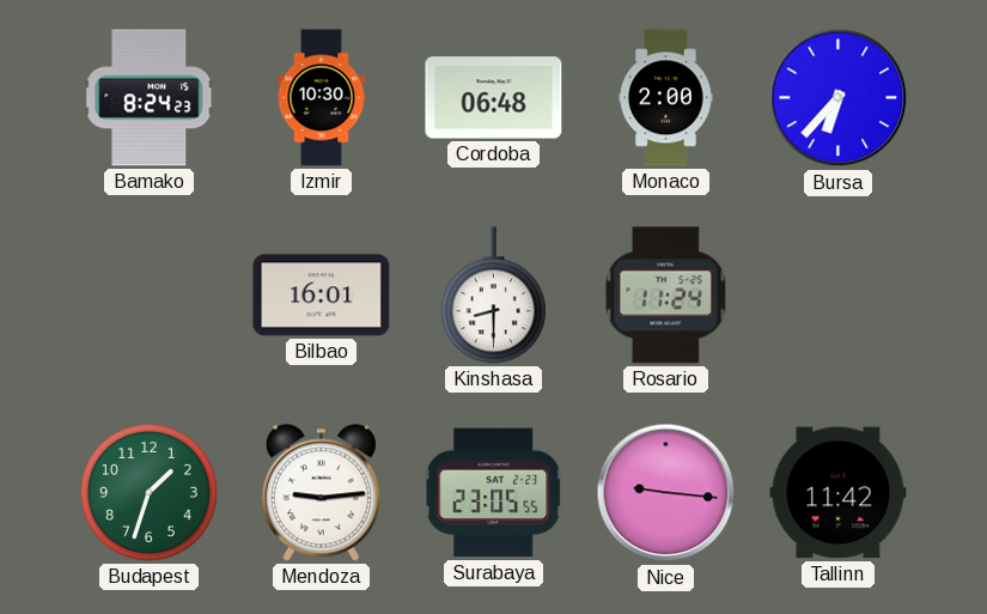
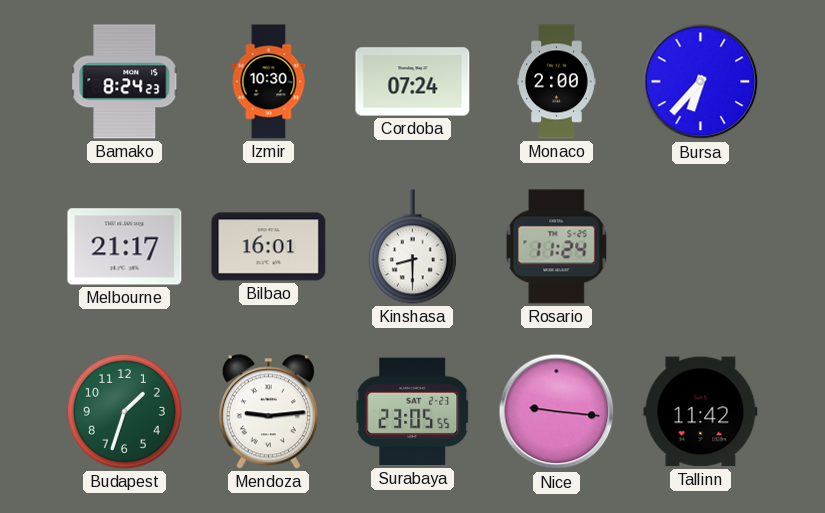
Cordoba: 06:48 -> 07:24
Melbourne: none -> 21:17
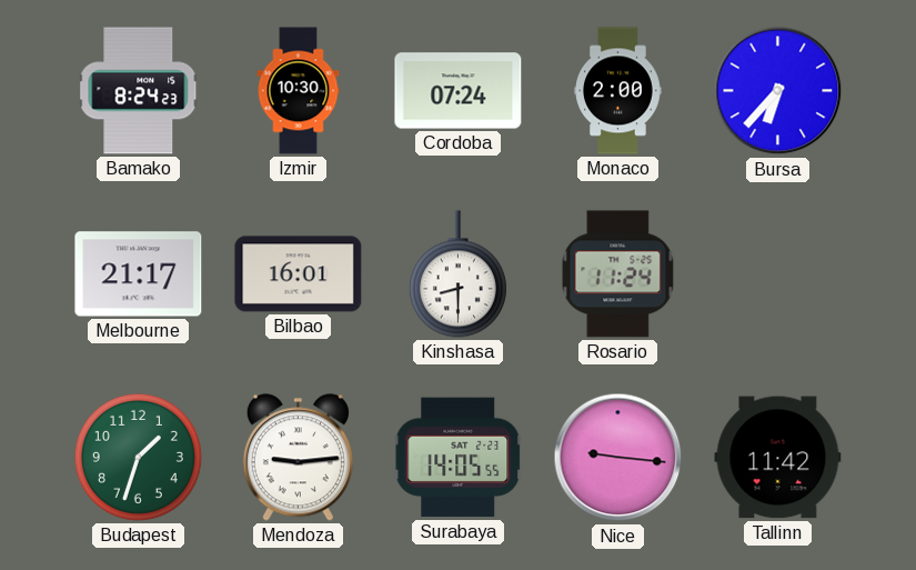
Surabaya: 23:05 -> 14:05
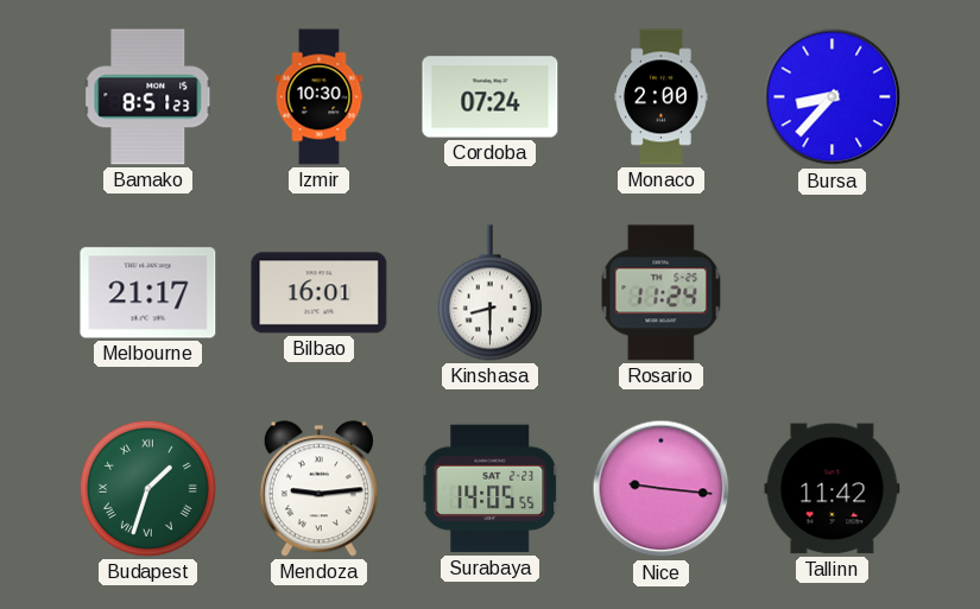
Bamako: 8:24 -> 8:51
Bursa: 6:37 -> 8:37
Budapest numerals: Arabic -> Roman
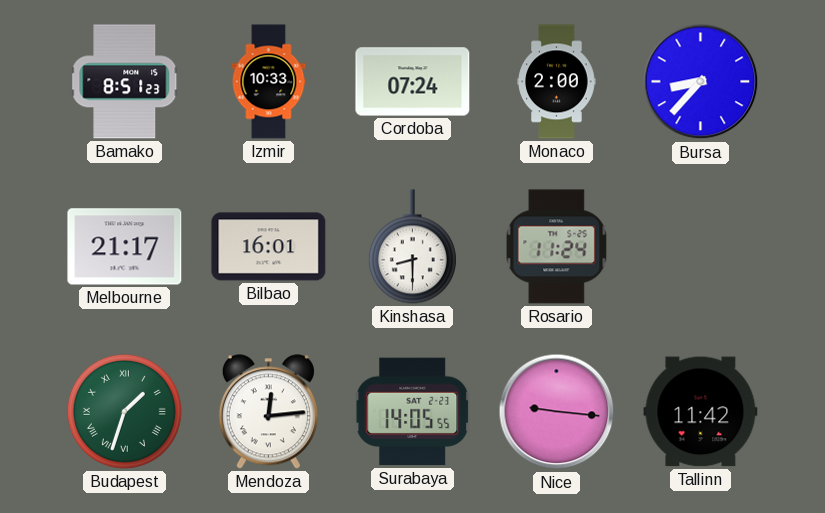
Izmir: 10:30 -> 10:33
Mendoza: 9:14 -> 12:14
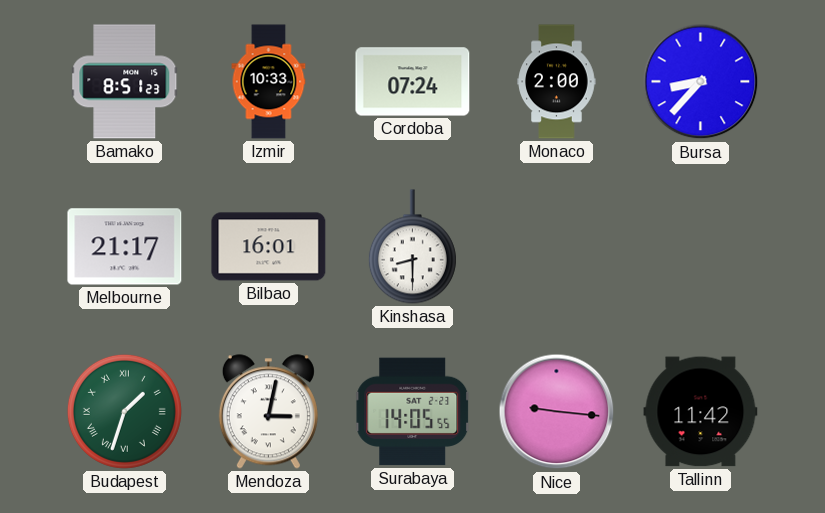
Rosario: 11:24 -> none
Mendoza: 12:14 -> 3:02
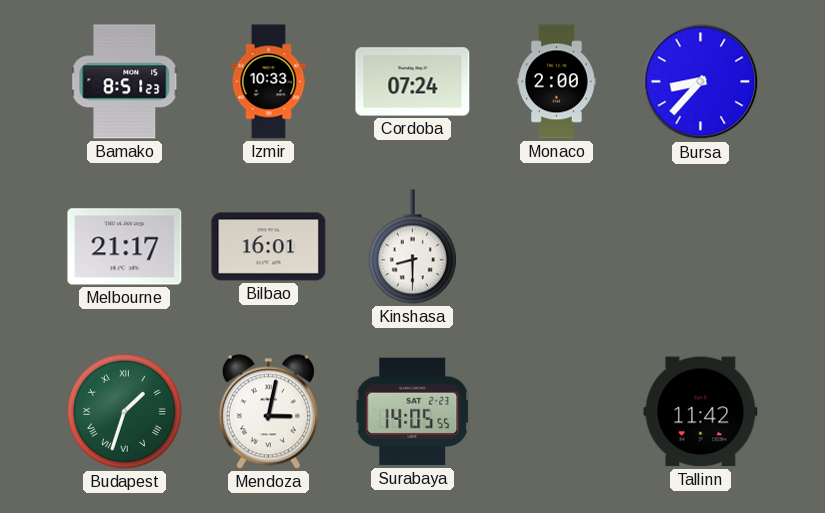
Nice: 9:16 -> none
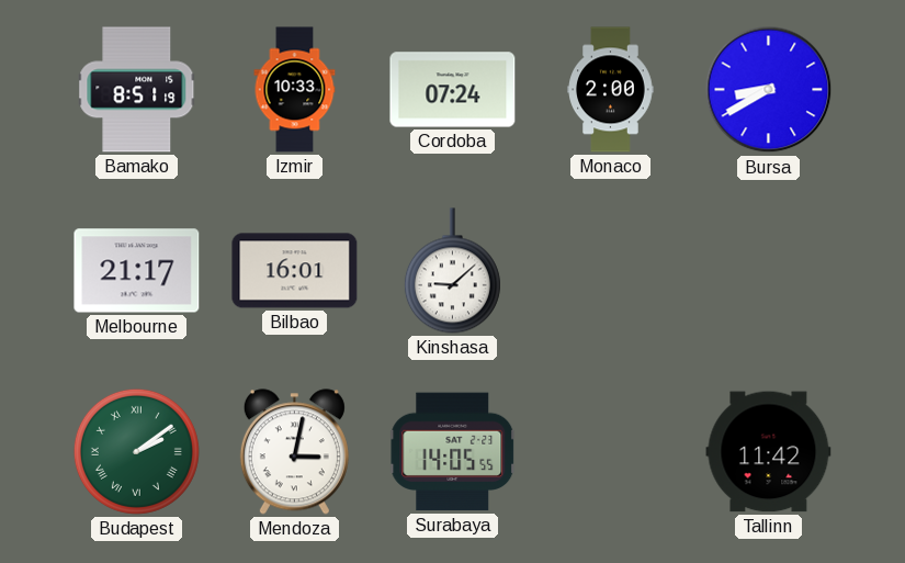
Bamako: 8:51:23 -> 8:51:19
Bursa: 8:37 -> 8:40
Kinshasa: 8:30 -> 9:08
Budapest: 1:33 -> 2:09
